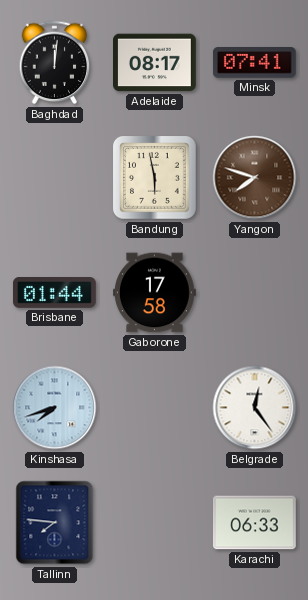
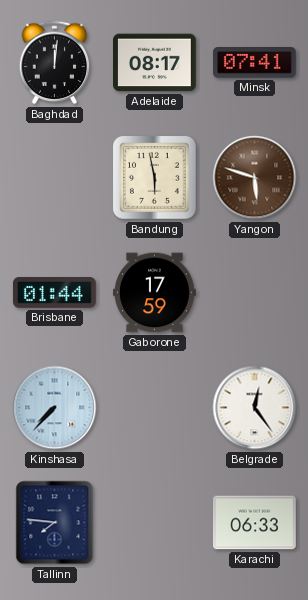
Yangon: 7:48 -> 5:48
Gaborone: 17:58 -> 17:59
Kinshasa: 7:42 -> 7:37
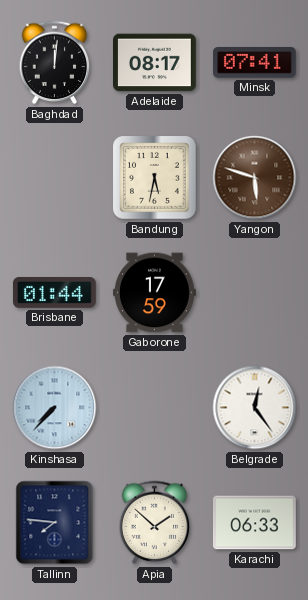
Bandung: 5:58 -> 5:32
Apia: none -> 1:52
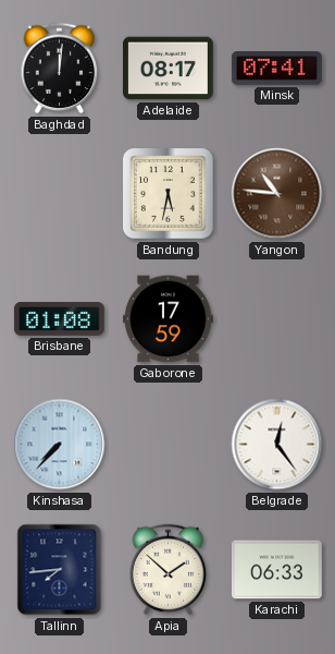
Yangon: 5:48 -> 10:46
Brisbane: 01:44 -> 01:08
Tallinn: 7:46 -> 7:44
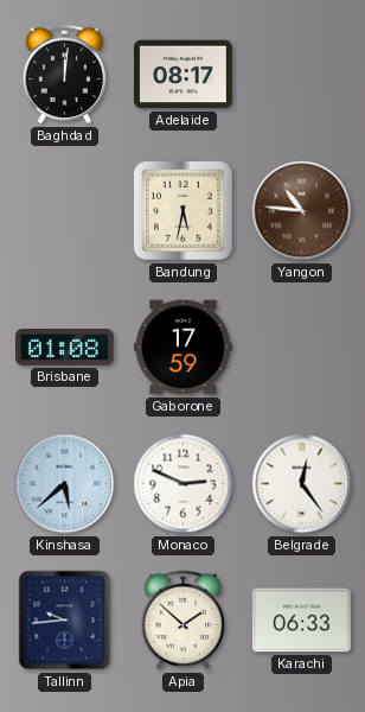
Minsk: 07:41 -> none
Kinshasa: 7:37 -> 5:38
Monaco: none -> 2:49
Tallinn: 7:44 -> 9:44
